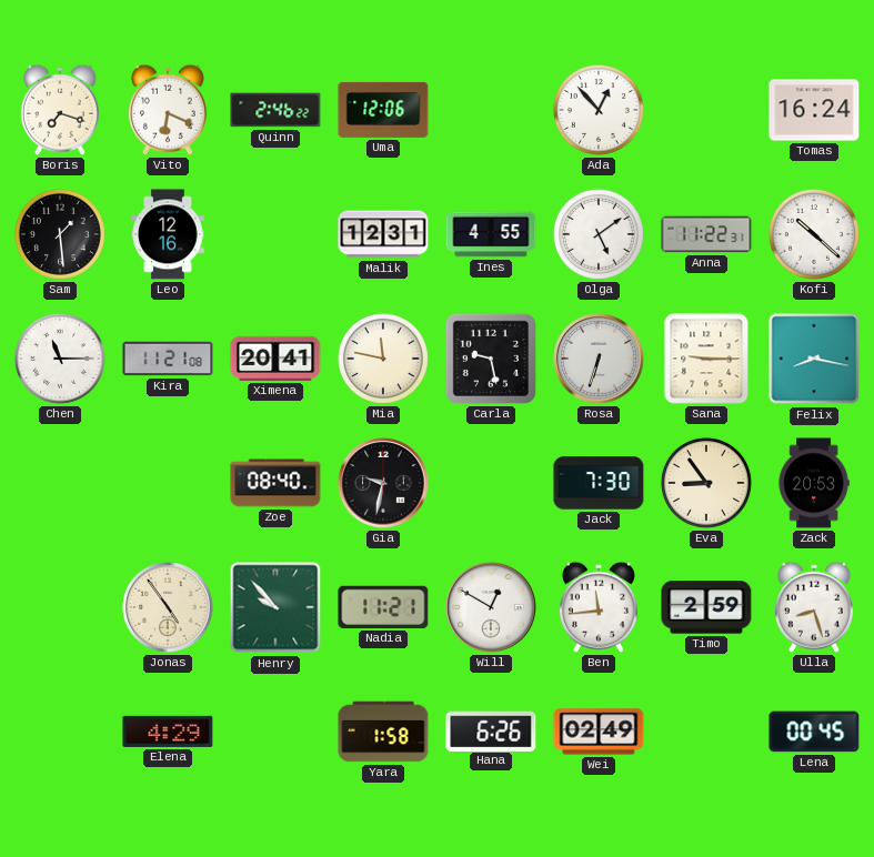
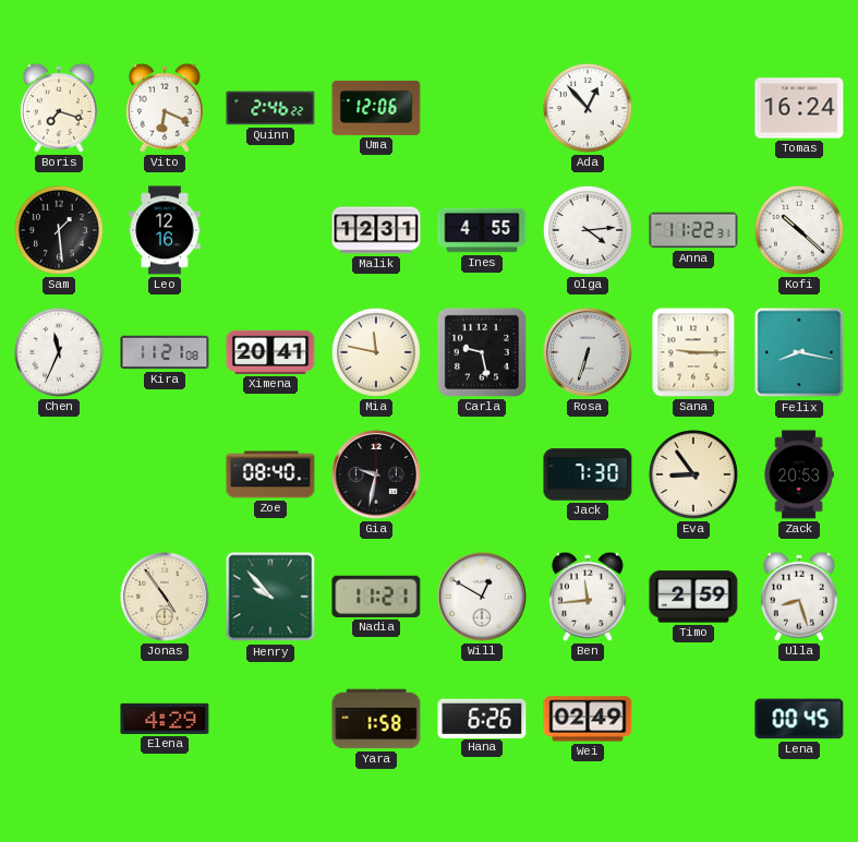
Olga: 5:09 -> 4:14
Chen: 11:15 -> 11:34
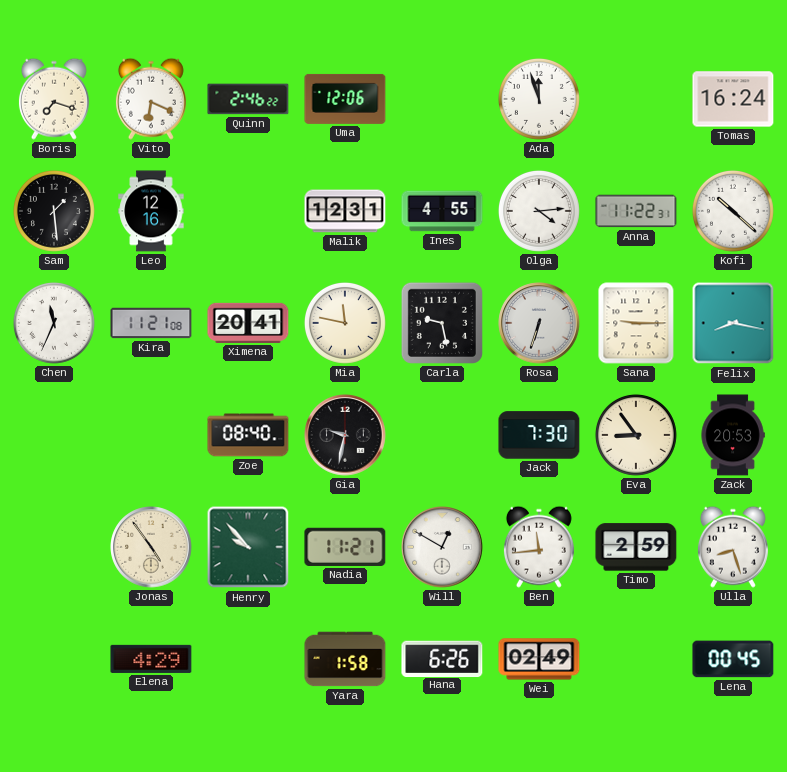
Ada: 12:53 -> 11:57
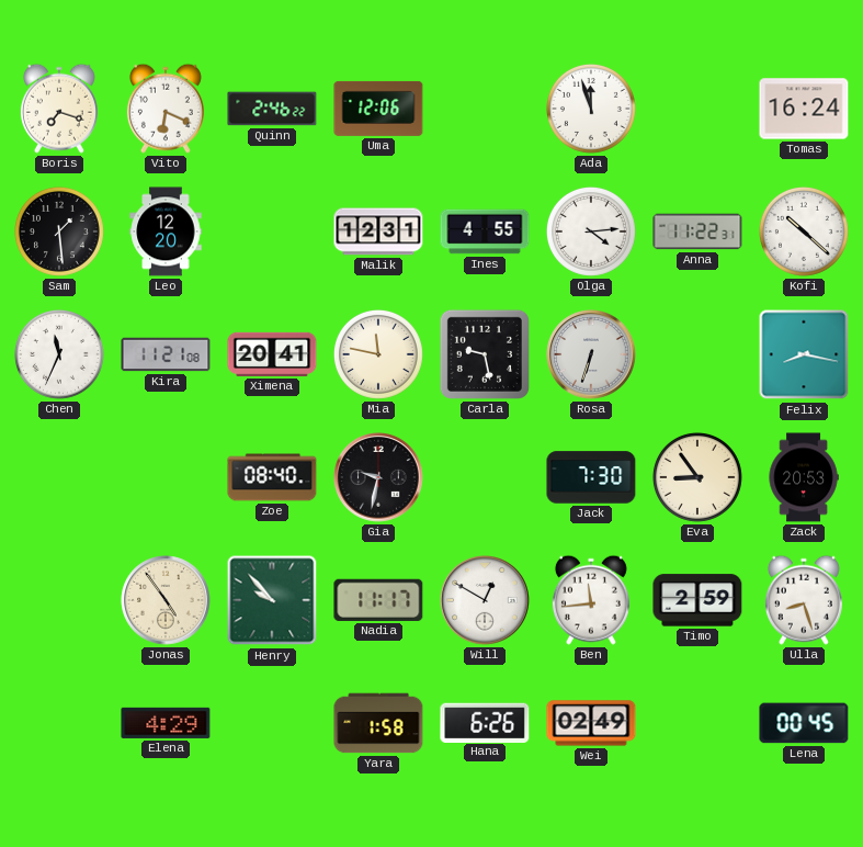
Leo: 12:16 -> 12:20
Sana: 9:15 -> none
Nadia: 11:21 -> 11:17
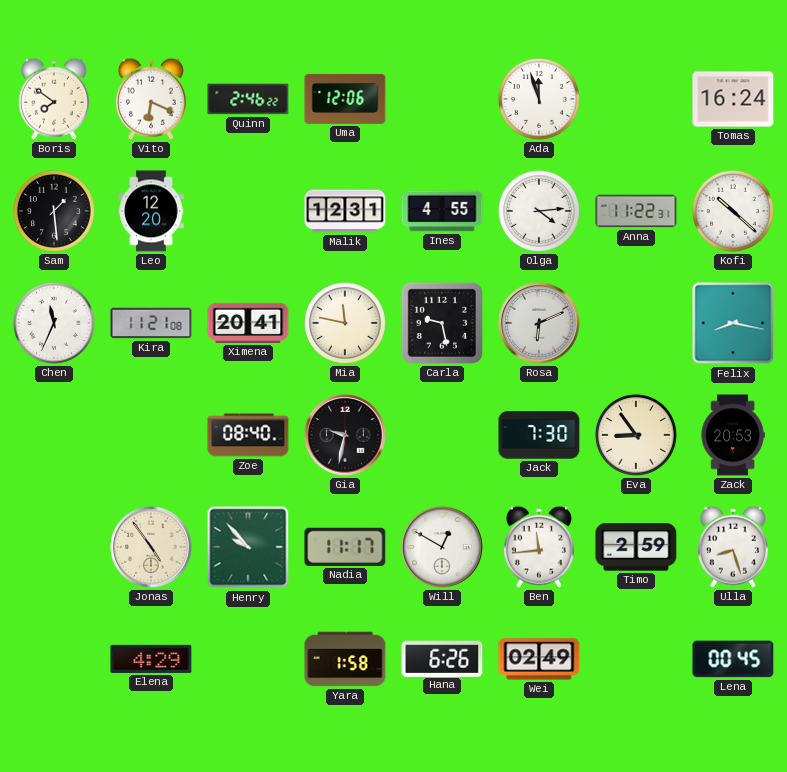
Boris: 7:18 -> 7:51
Rosa: 6:33 -> 6:11
